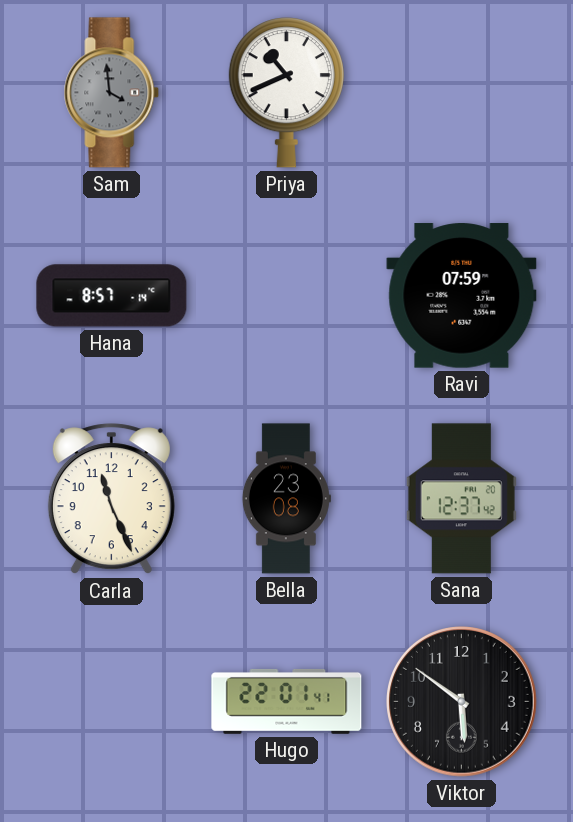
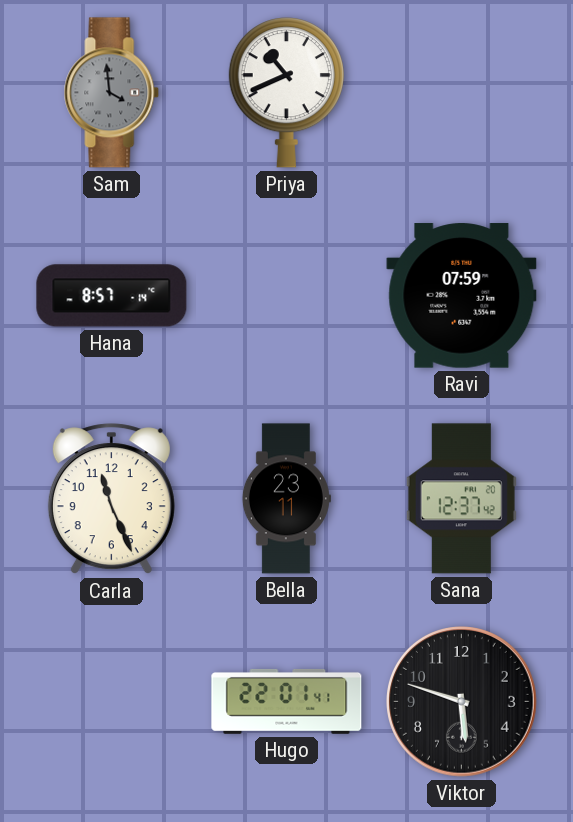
Bella: 23:08 -> 23:11
Viktor: 5:51 -> 5:48
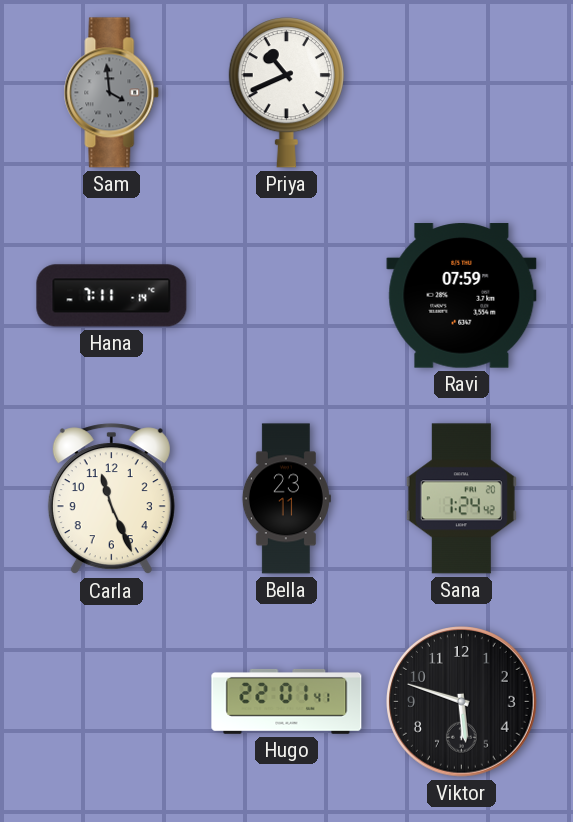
Hana: 8:57 -> 7:11
Sana: 12:37 -> 1:24
